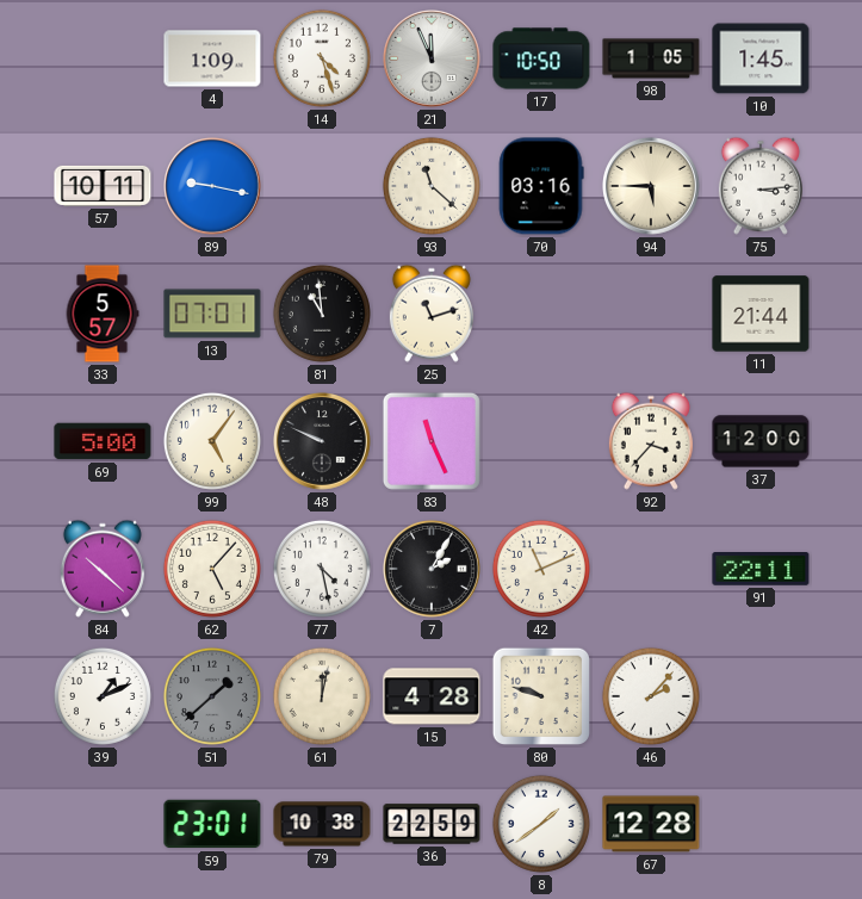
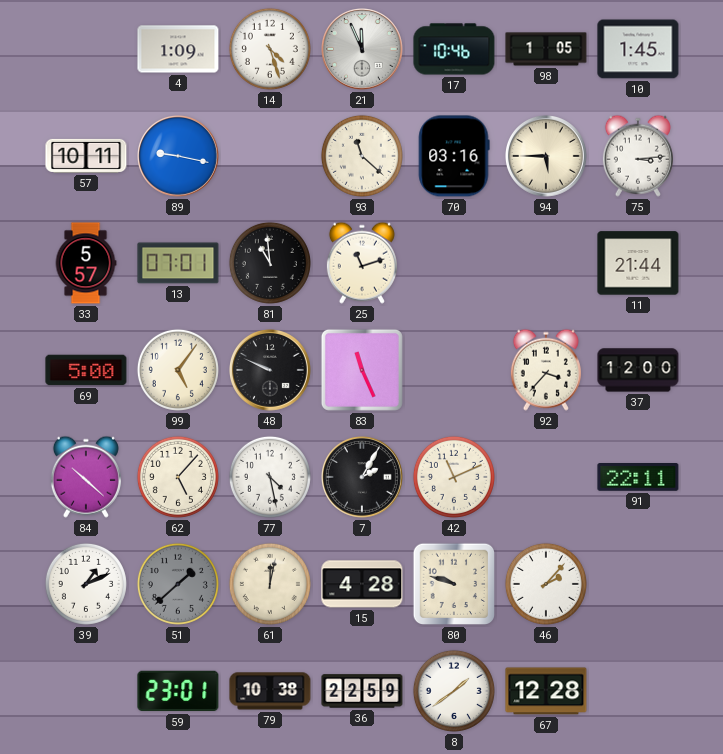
17: 10:50 -> 10:46
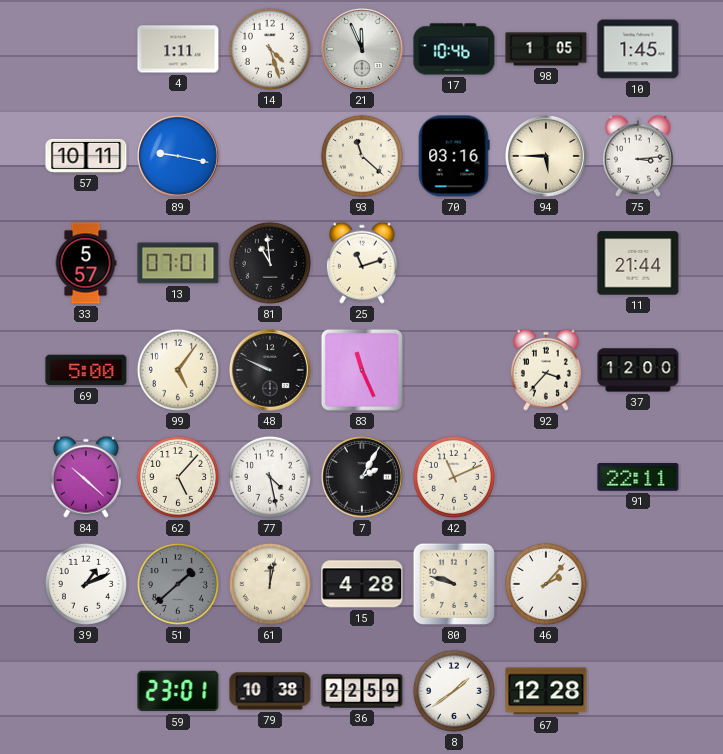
4: 1:09 -> 1:11
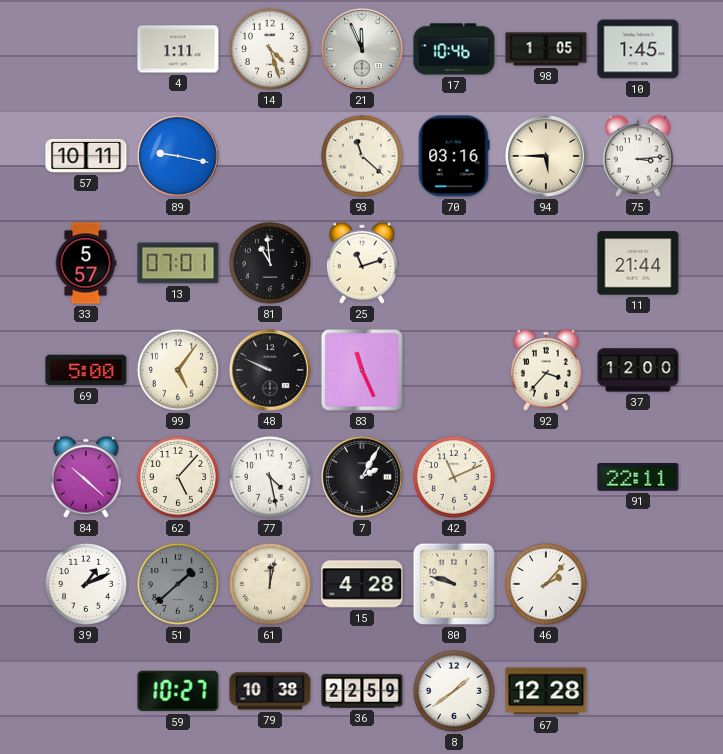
59: 23:01 -> 10:27
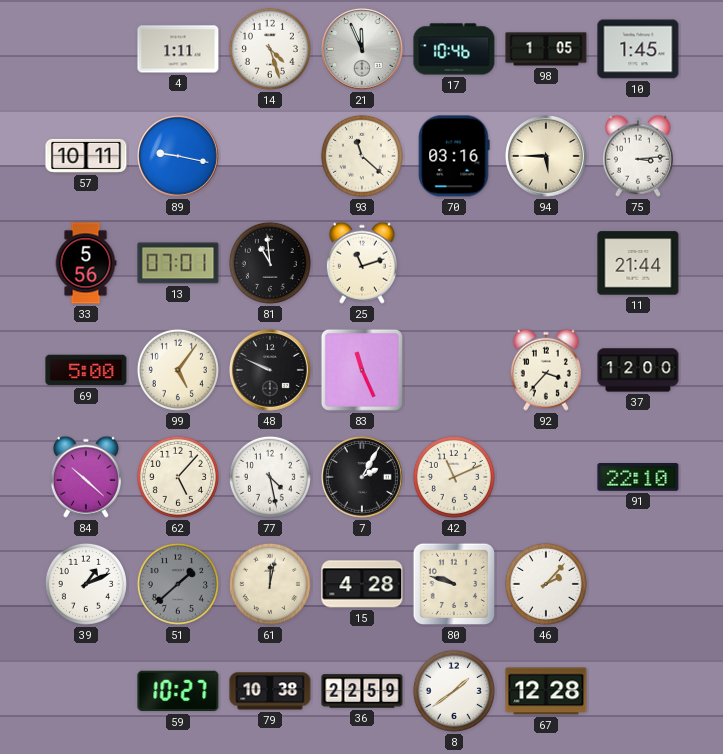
33: 5:57 -> 5:56
91: 22:11 -> 22:10
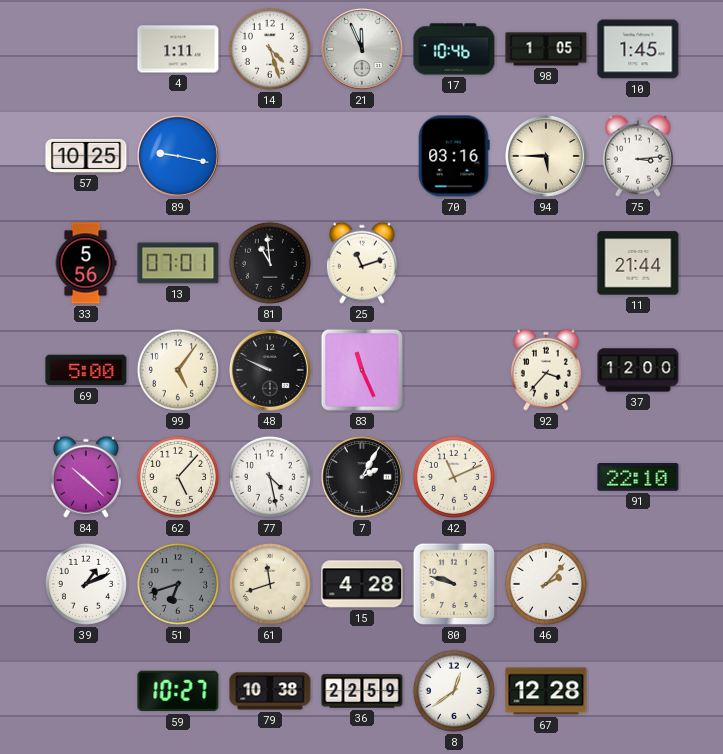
57: 10:11 -> 10:25
93: 11:22 -> none
51: 1:38 -> 6:42
61: 12:02 -> 11:42
8: 1:39 -> 12:39
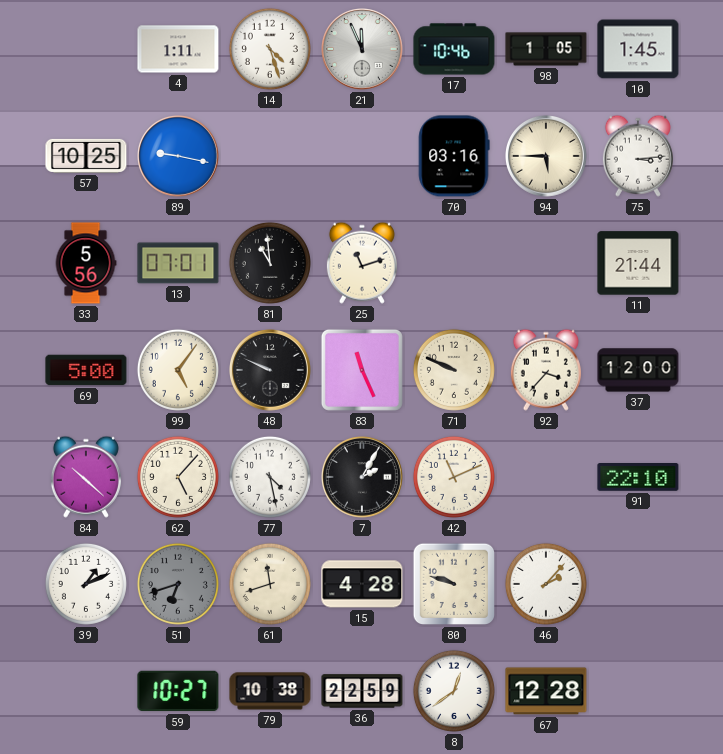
71: none -> 9:49
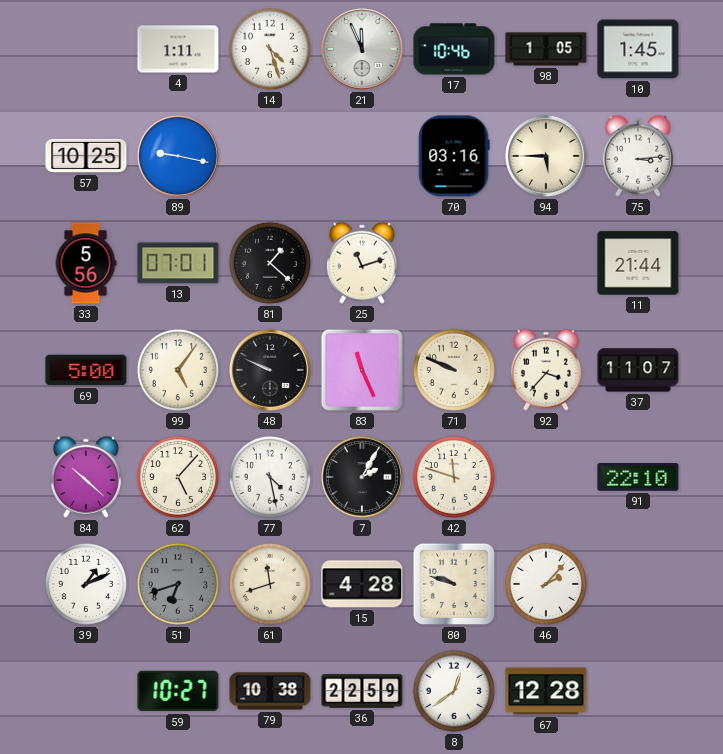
81: 10:59 -> 1:22
37: 12:00 -> 11:07
42: 11:11 -> 11:48
